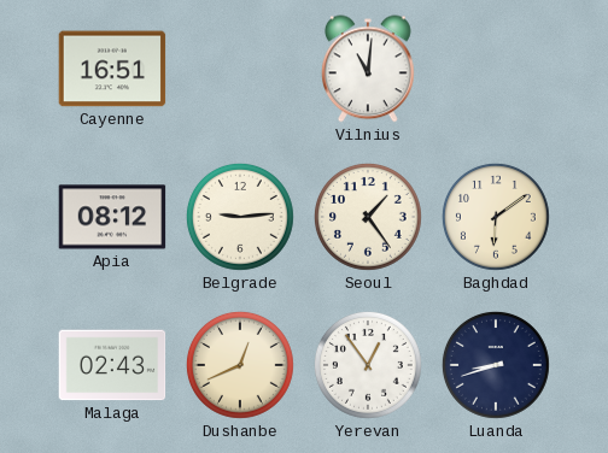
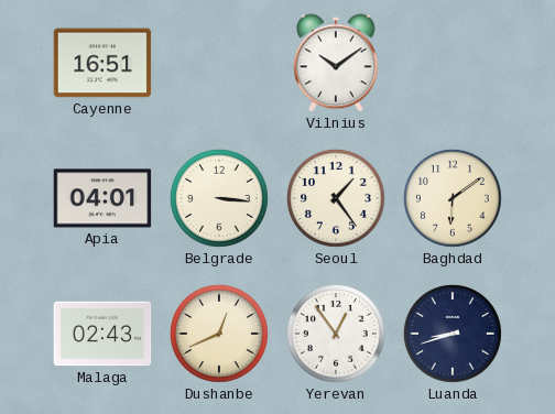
Vilnius: 11:01 -> 10:09
Apia: 08:12 -> 04:01
Belgrade: 9:14 -> 3:16
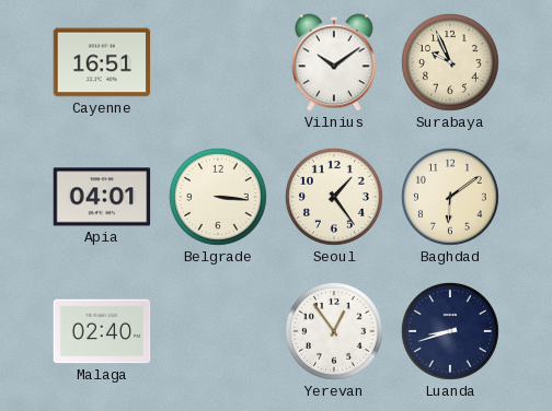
Surabaya: none -> 9:56
Malaga: 02:43 -> 02:40
Dushanbe: 12:41 -> none
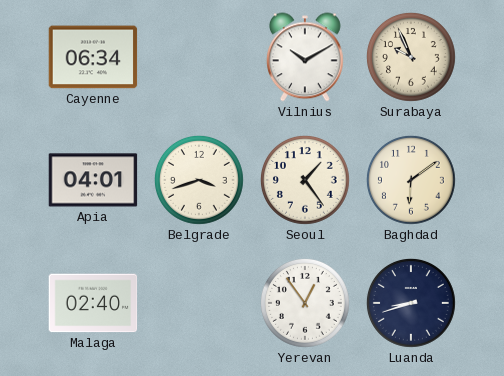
Cayenne: 16:51 -> 06:34
Vilnius: 10:09 -> 10:10
Belgrade: 3:16 -> 3:42
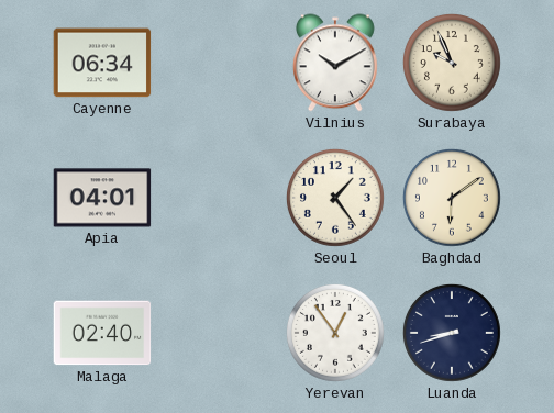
Belgrade: 3:42 -> none
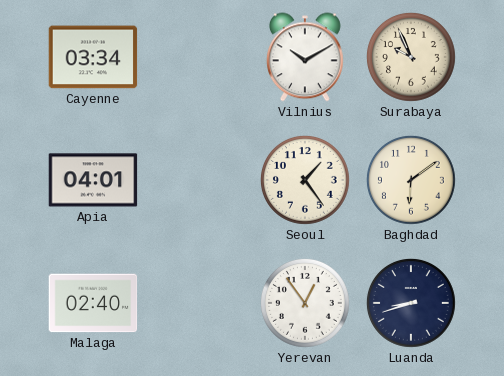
Cayenne: 06:34 -> 03:34
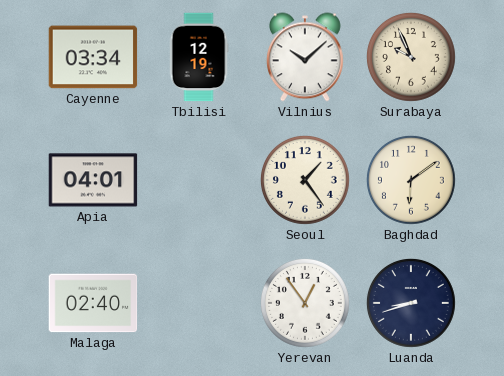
Tbilisi: none -> 12:19
Vilnius: 10:10 -> 10:08
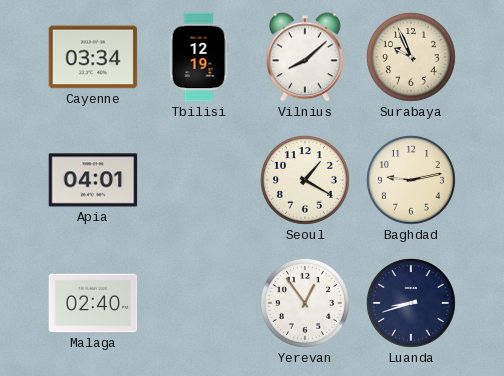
Vilnius: 10:08 -> 8:08
Seoul: 1:24 -> 1:20
Baghdad: 6:09 -> 9:13
